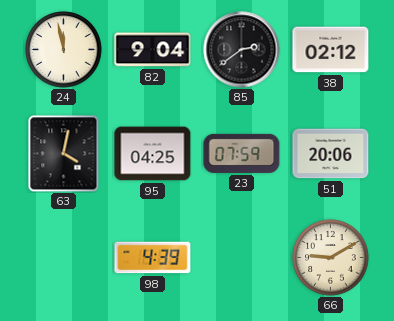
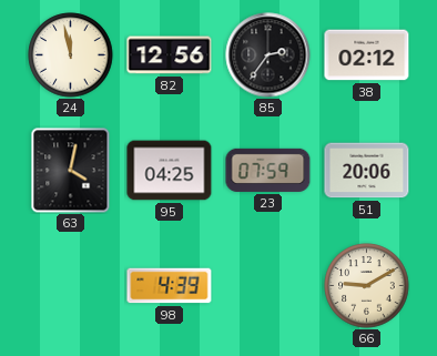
82: 9:04 -> 12:56
85: 2:39 -> 2:36
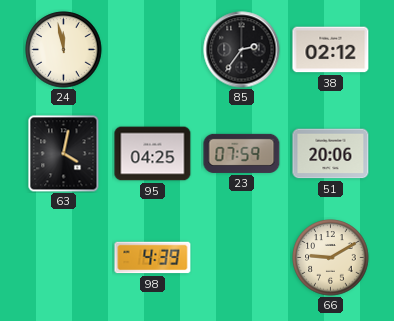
82: 12:56 -> none
